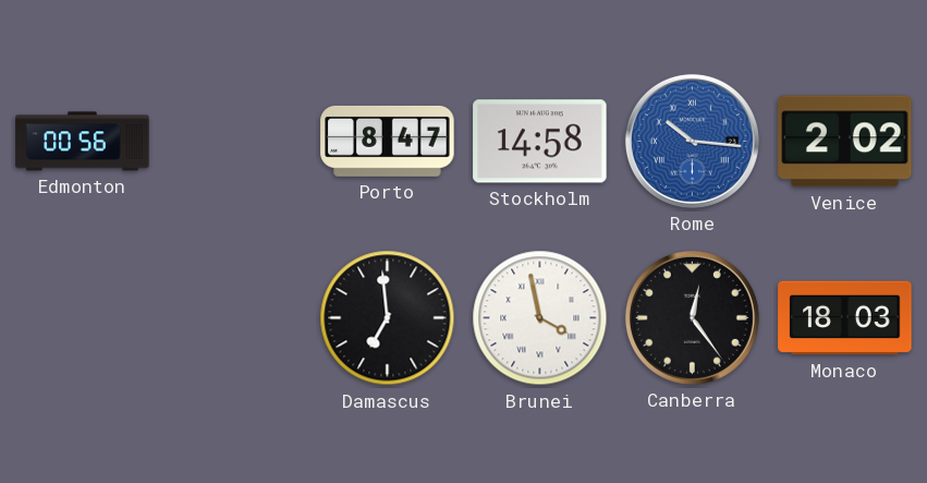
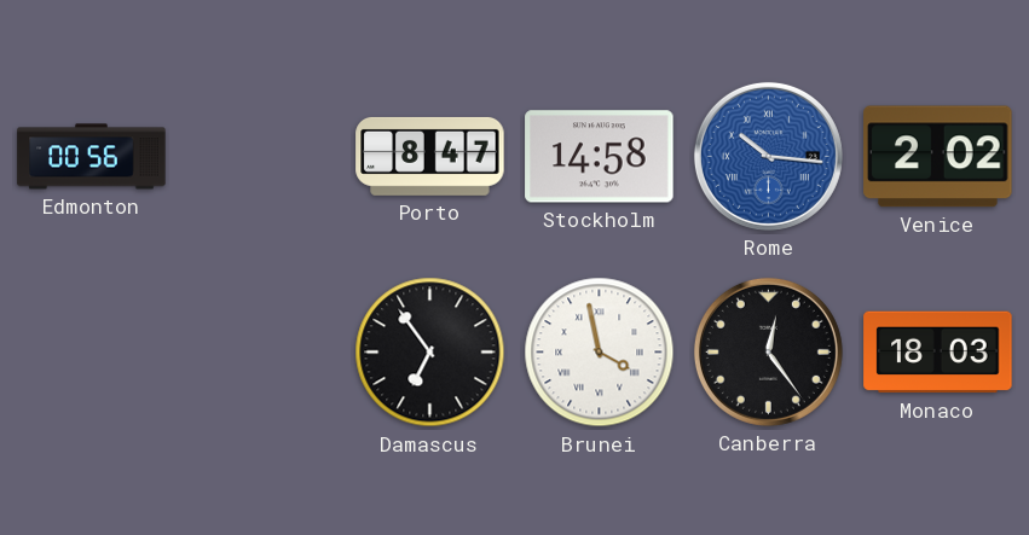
Damascus: 6:59 -> 6:54
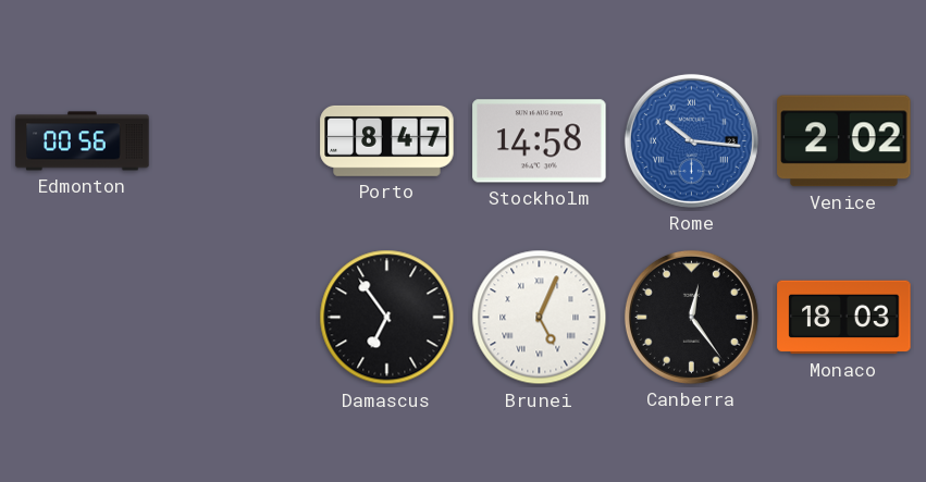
Brunei: 3:58 -> 5:04
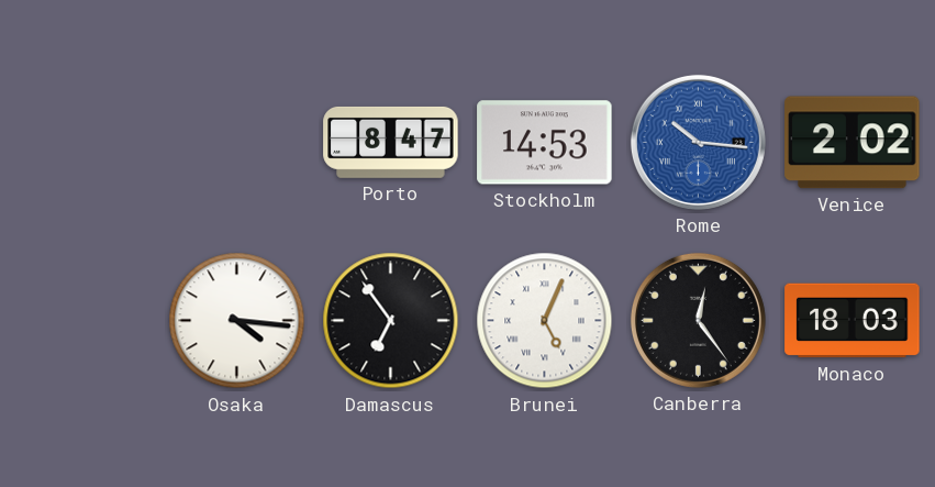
Edmonton: 00:56 -> none
Stockholm: 14:58 -> 14:53
Osaka: none -> 4:16
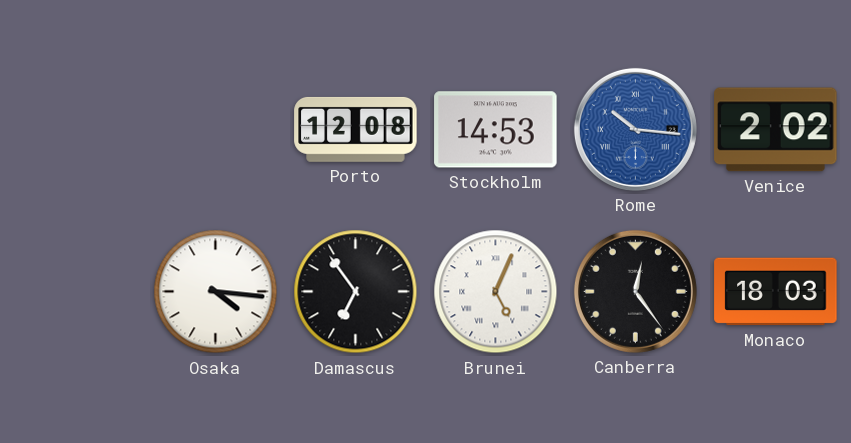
Porto: 8:47 -> 12:08
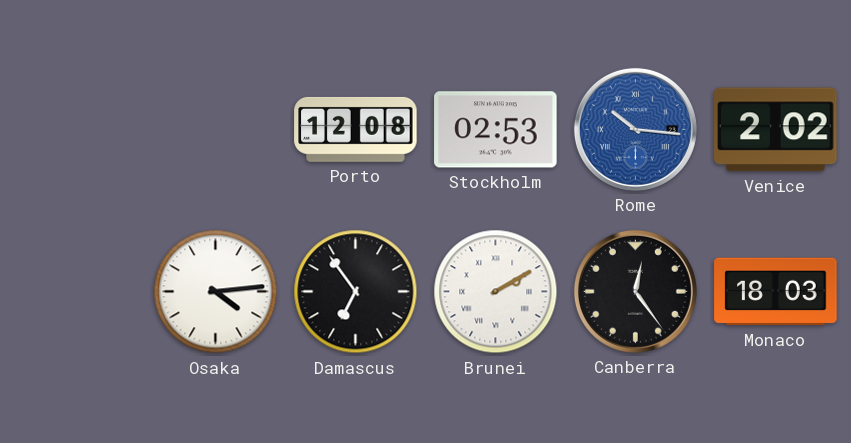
Stockholm: 14:53 -> 02:53
Osaka: 4:16 -> 4:14
Brunei: 5:04 -> 2:10
